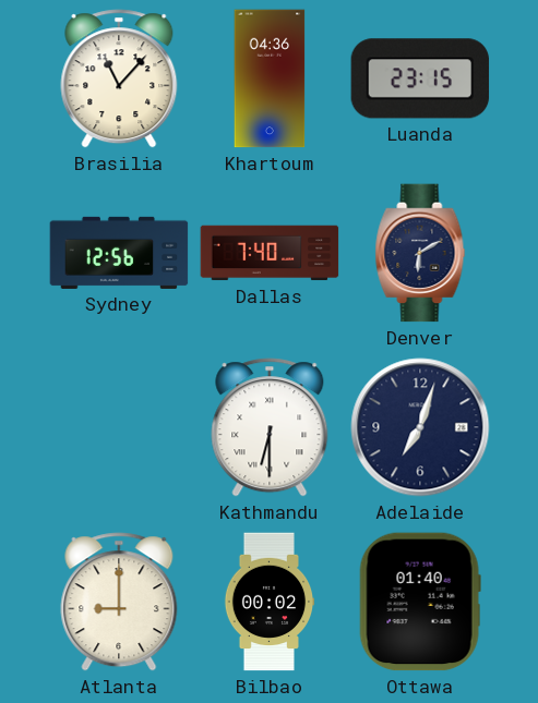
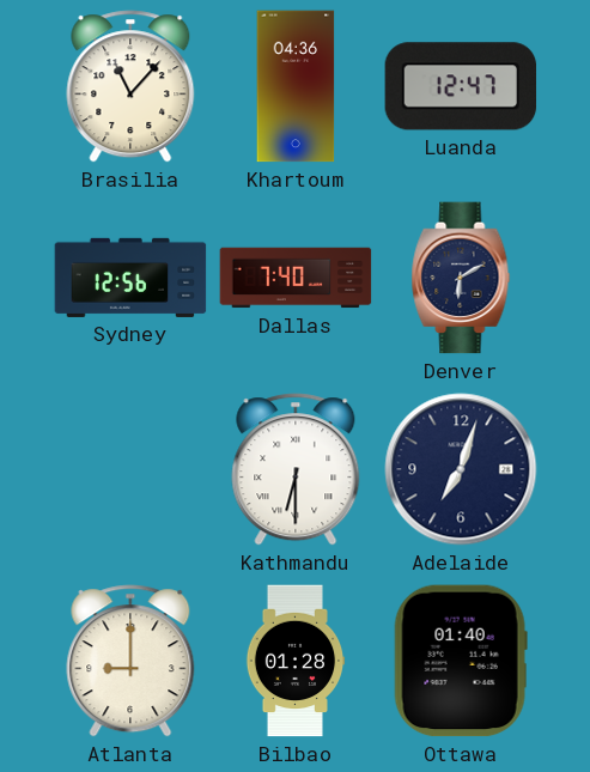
Luanda: 23:15 -> 12:47
Bilbao: 00:02 -> 01:28
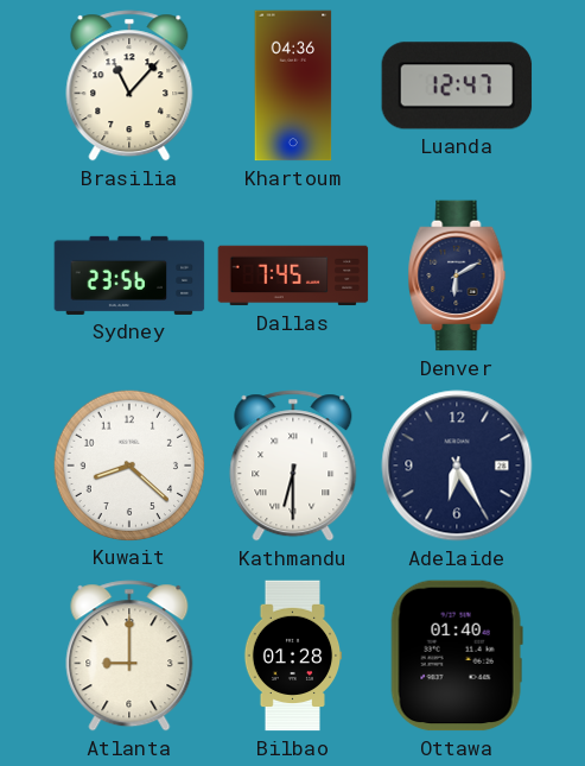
Sydney: 12:56 -> 23:56
Dallas: 7:40 -> 7:45
Kuwait: none -> 8:22
Adelaide: 7:03 -> 6:25
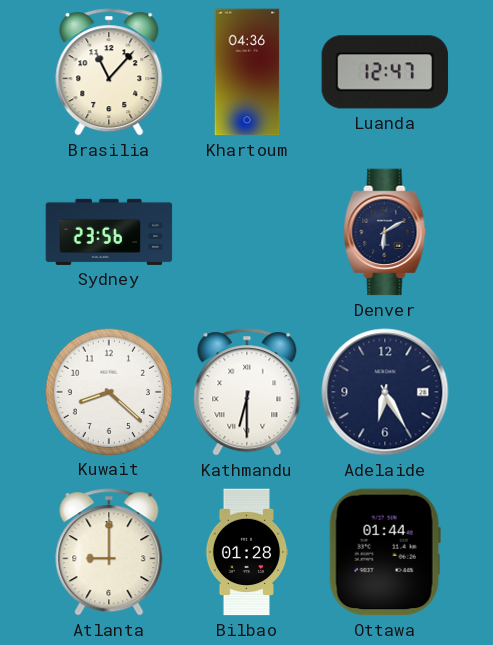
Dallas: 7:45 -> none
Ottawa: 01:40 -> 01:44
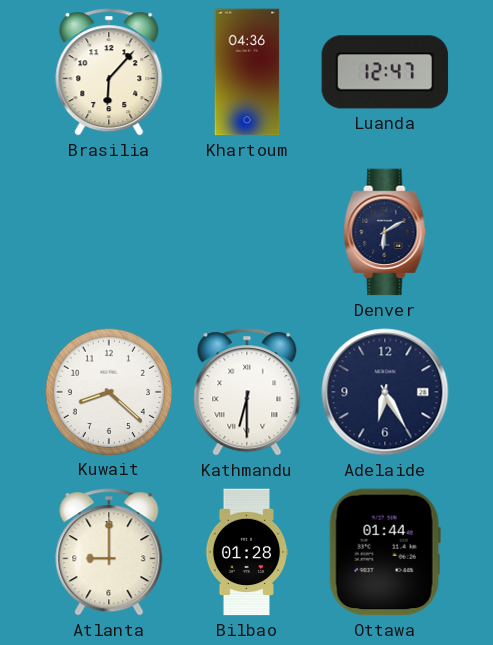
Brasilia: 11:07 -> 6:07
Sydney: 23:56 -> none
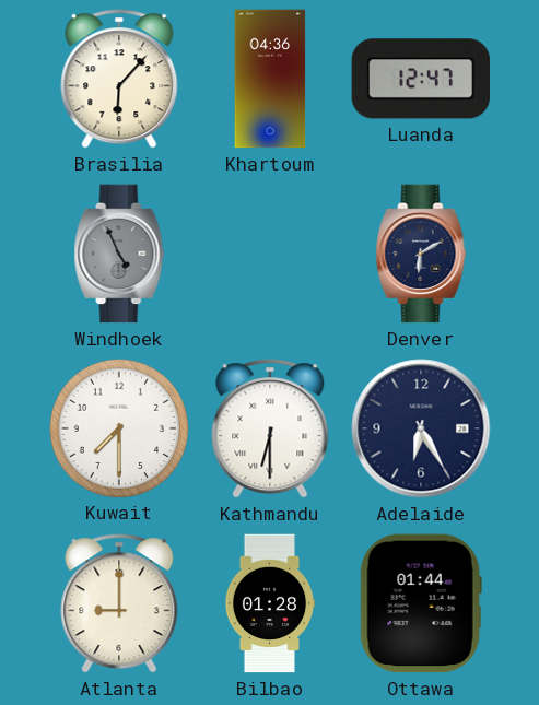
Windhoek: none -> 4:56
Kuwait: 8:22 -> 7:30
